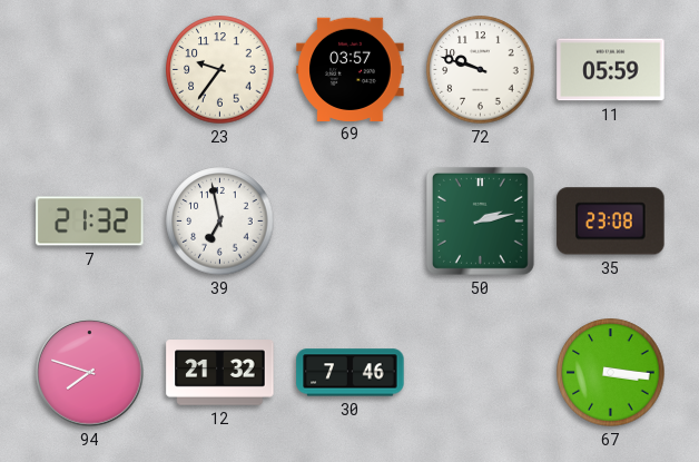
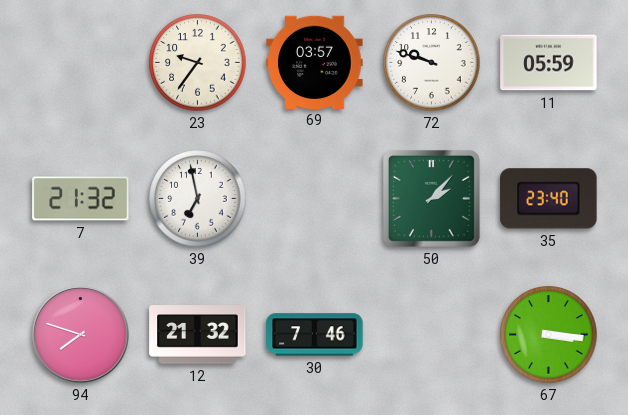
50: 2:13 -> 2:07
35: 23:08 -> 23:40
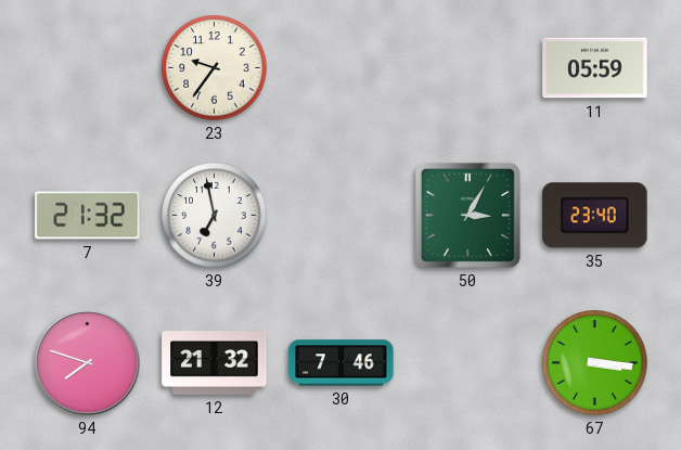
69: 03:57 -> none
72: 9:48 -> none
50: 2:07 -> 3:05
